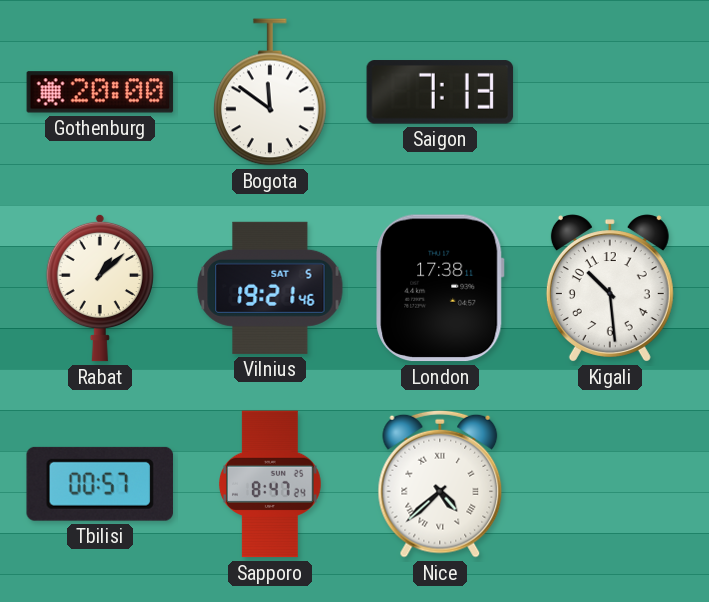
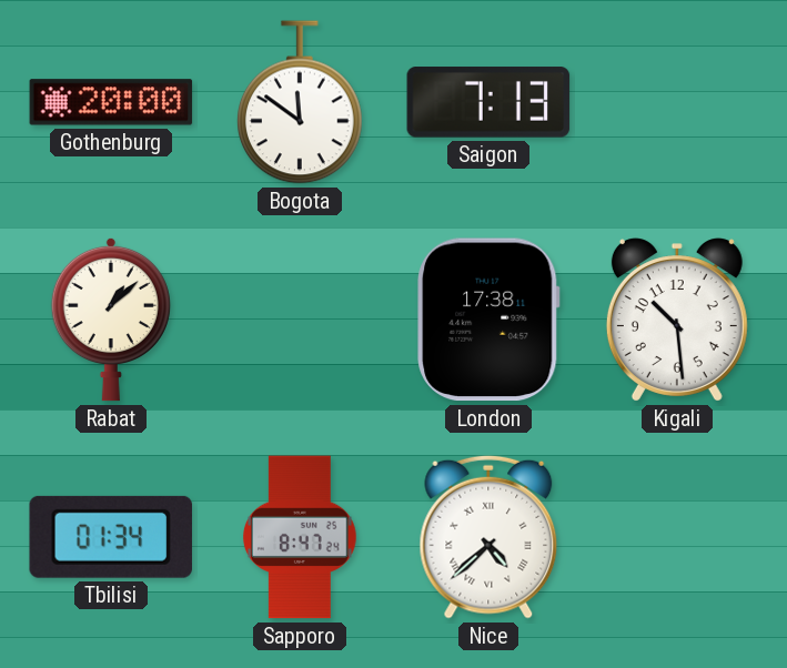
Vilnius: 19:21 -> none
Tbilisi: 00:57 -> 01:34
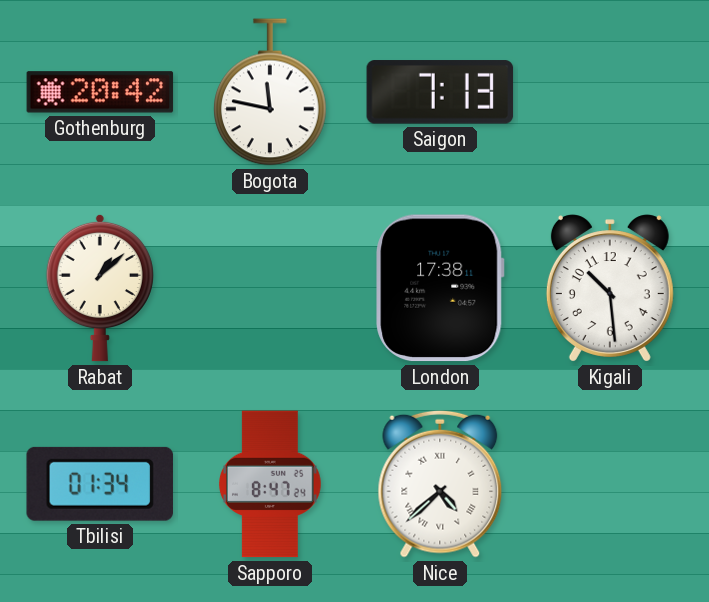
Gothenburg: 20:00 -> 20:42
Bogota: 11:51 -> 11:47
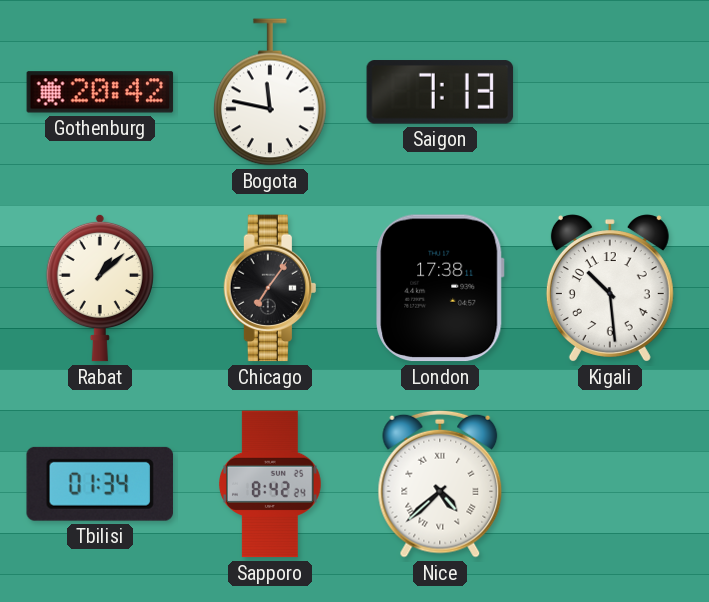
Chicago: none -> 7:06
Sapporo: 8:47 -> 8:42
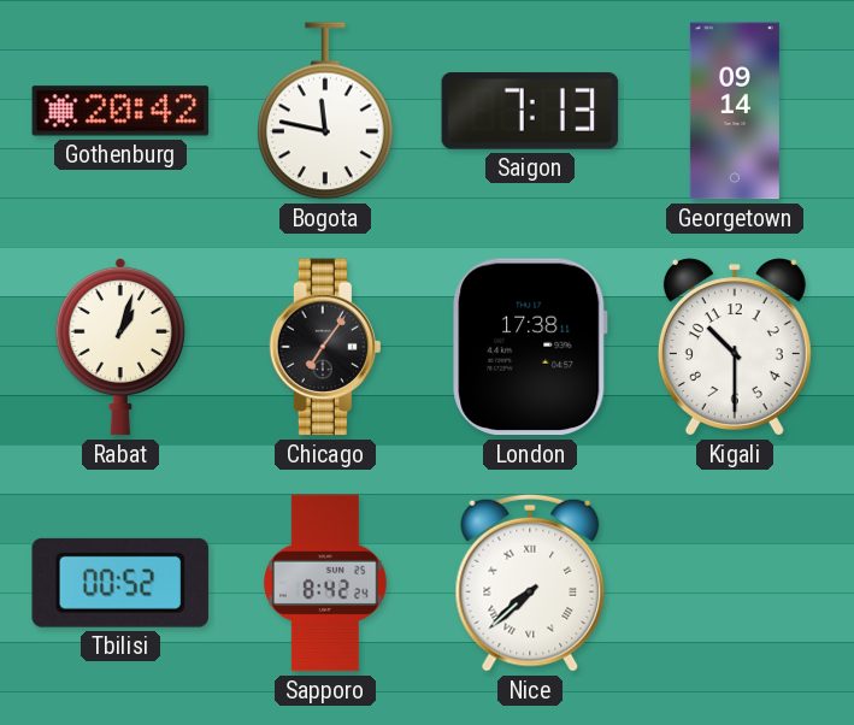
Georgetown: none -> 09:14
Rabat: 1:08 -> 1:03
Kigali: 10:29 -> 10:30
Tbilisi: 01:34 -> 00:52
Nice: 4:38 -> 7:38
